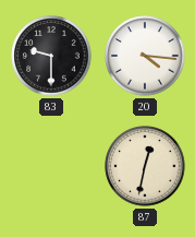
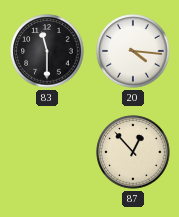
83: 9:30 -> 11:30
87: 12:32 -> 12:53
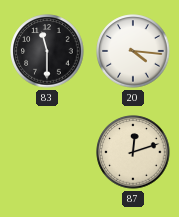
87: 12:53 -> 12:12
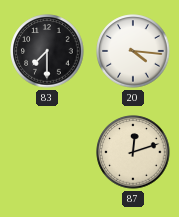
83: 11:30 -> 7:30
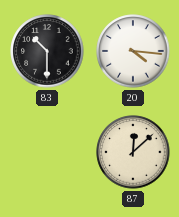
83: 7:30 -> 10:30
87: 12:12 -> 12:08
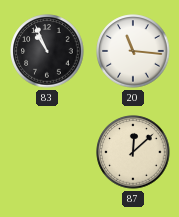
83: 10:30 -> 10:56
20: 4:16 -> 11:16
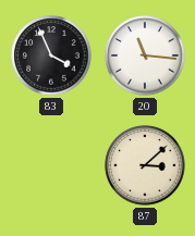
83: 10:56 -> 3:56
87: 12:08 -> 3:08
